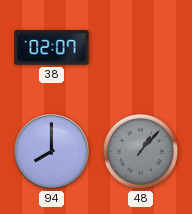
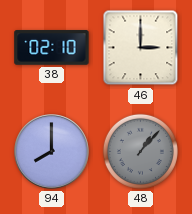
38: 02:07 -> 02:10
46: none -> 3:00
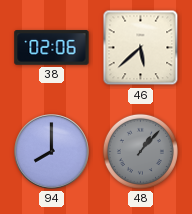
38: 02:10 -> 02:06
46: 3:00 -> 5:38
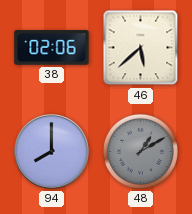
48: 1:07 -> 1:10
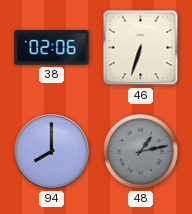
46: 5:38 -> 6:33
48: 1:10 -> 1:13
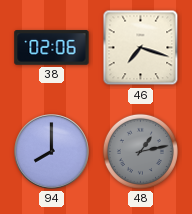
46: 6:33 -> 7:18
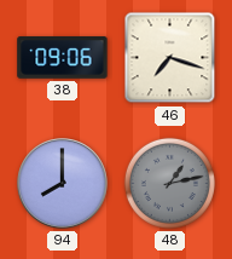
38: 02:06 -> 09:06
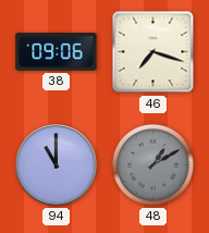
94: 8:00 -> 11:00
48: 1:13 -> 1:10
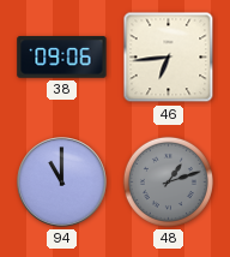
46: 7:18 -> 6:44
48: 1:10 -> 1:12
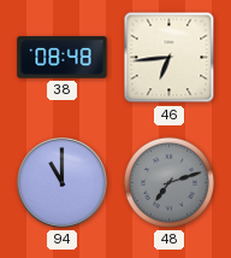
38: 09:06 -> 08:48
48: 1:12 -> 7:12
